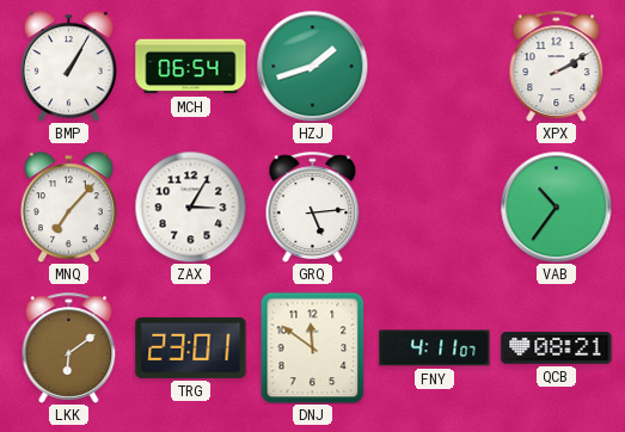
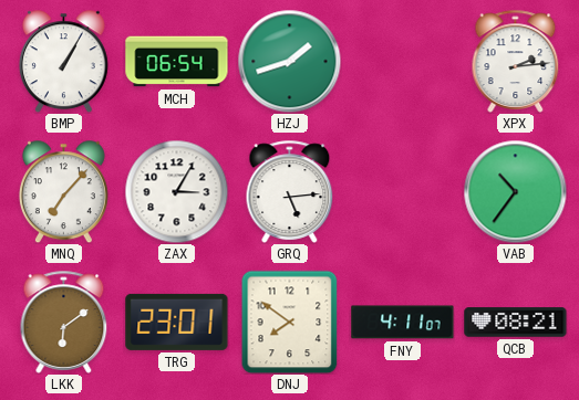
XPX: 2:10 -> 2:14
DNJ: 11:51 -> 7:51
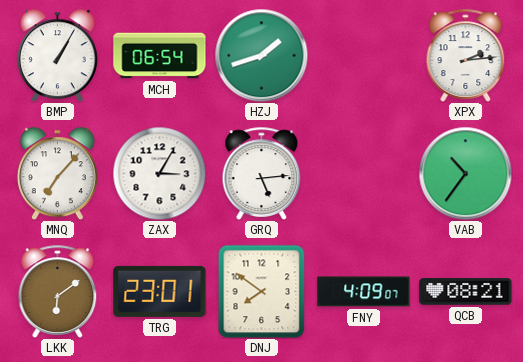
FNY: 4:11 -> 4:09
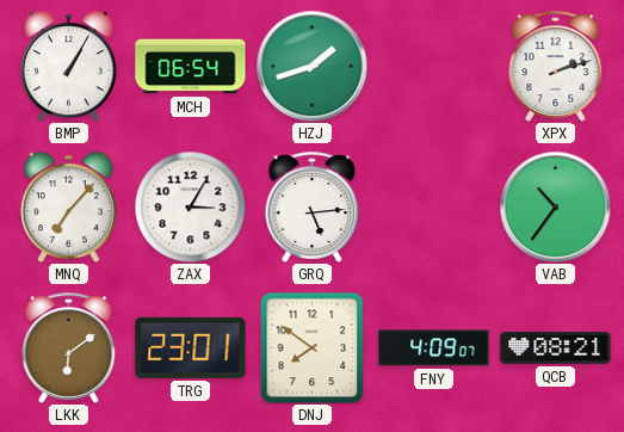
XPX: 2:14 -> 2:12
